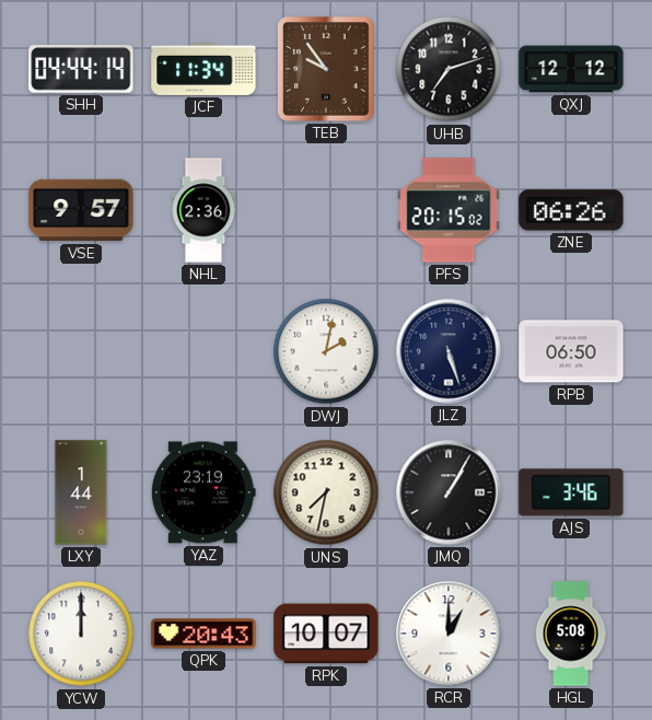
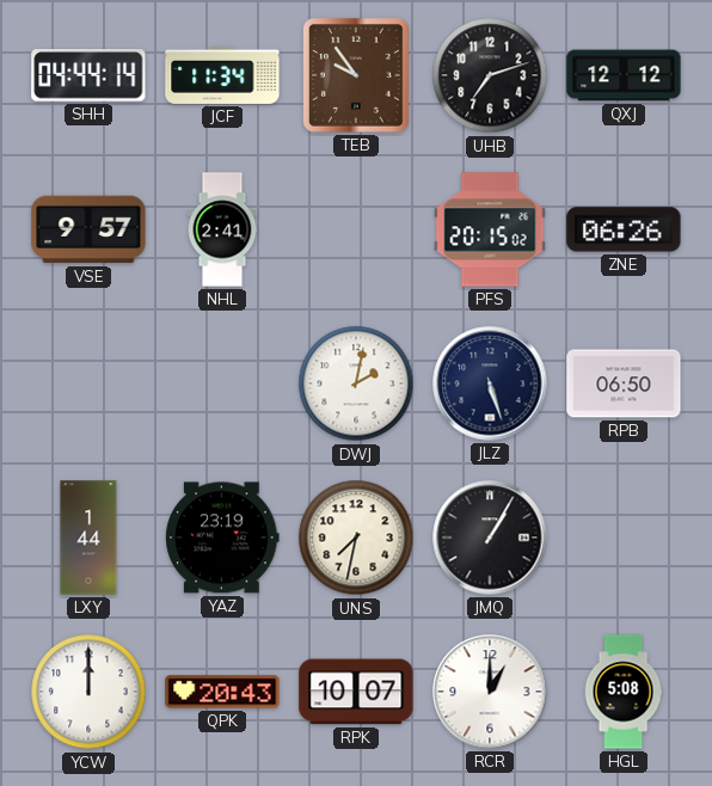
NHL: 2:36 -> 2:41
AJS: 3:46 -> none
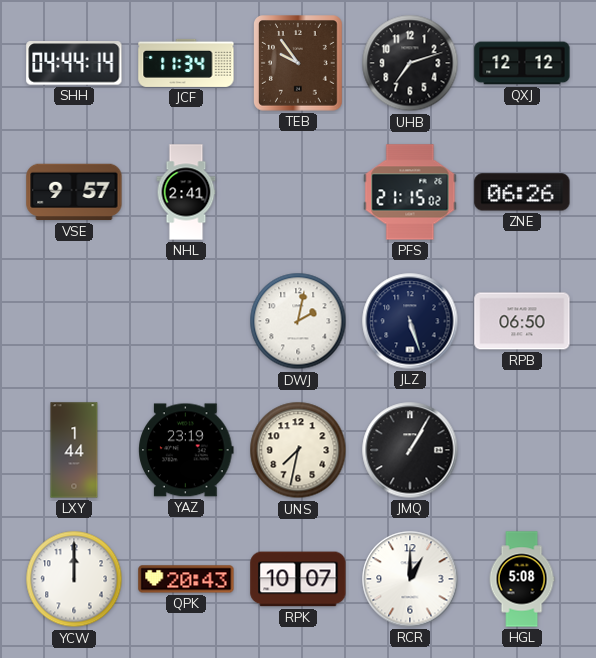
PFS: 20:15 -> 21:15
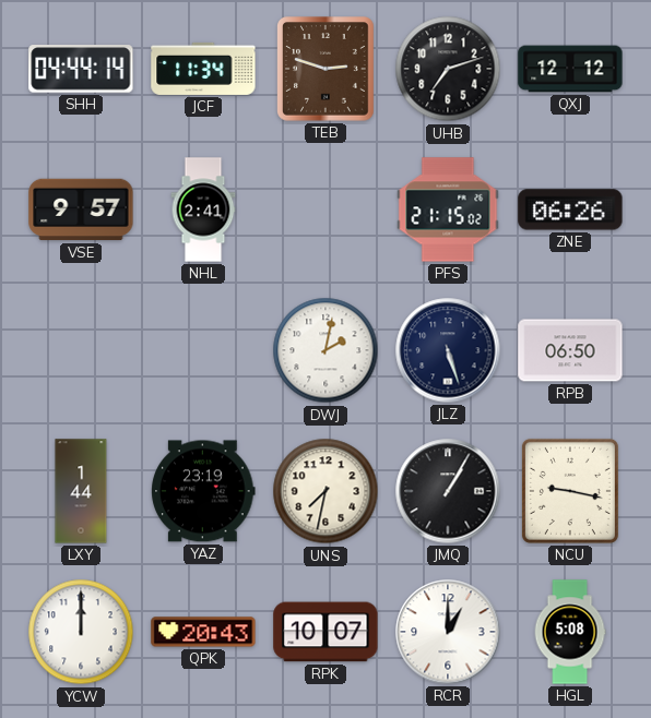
TEB: 9:54 -> 2:48
NCU: none -> 9:17
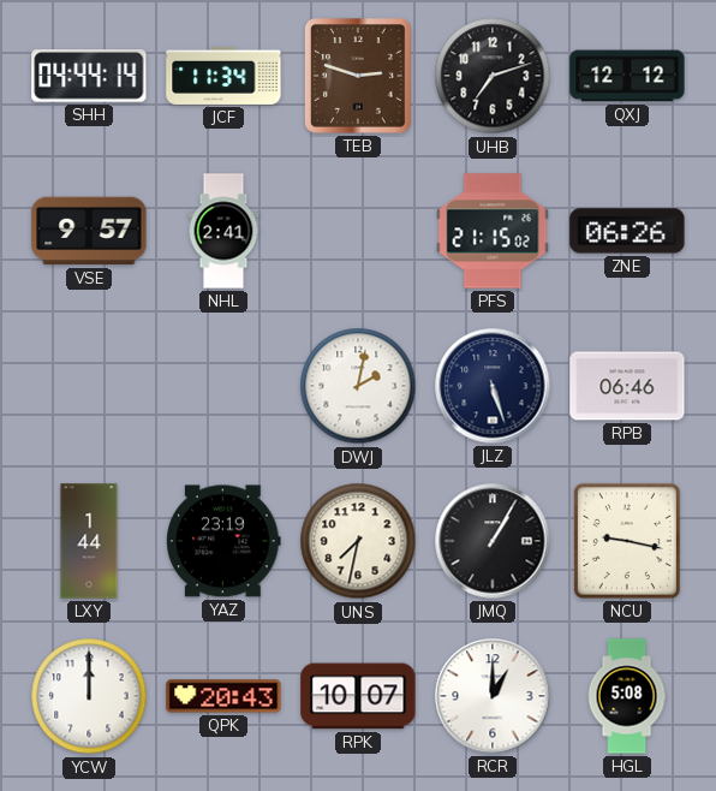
RPB: 06:50 -> 06:46
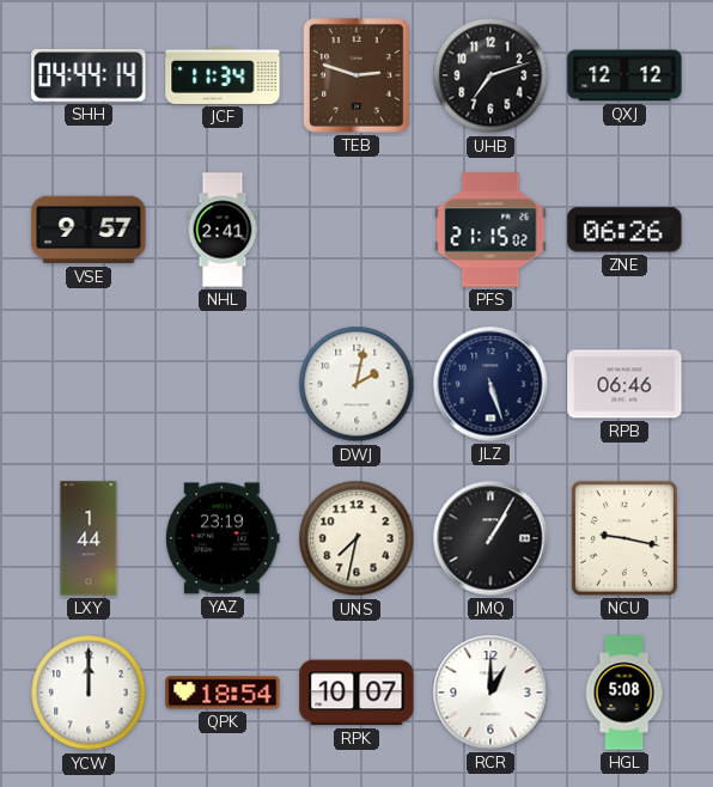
QPK: 20:43 -> 18:54
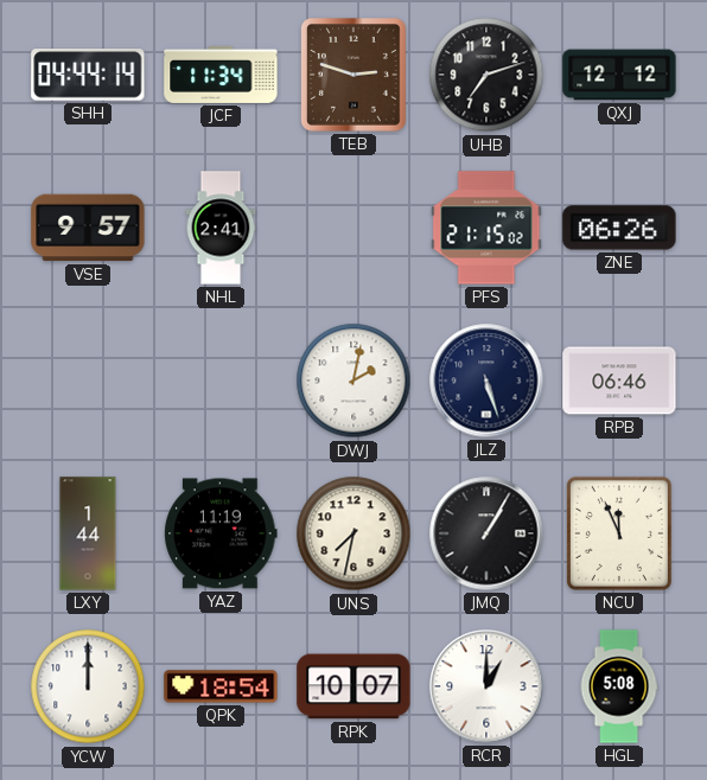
YAZ: 23:19 -> 11:19
NCU: 9:17 -> 11:56
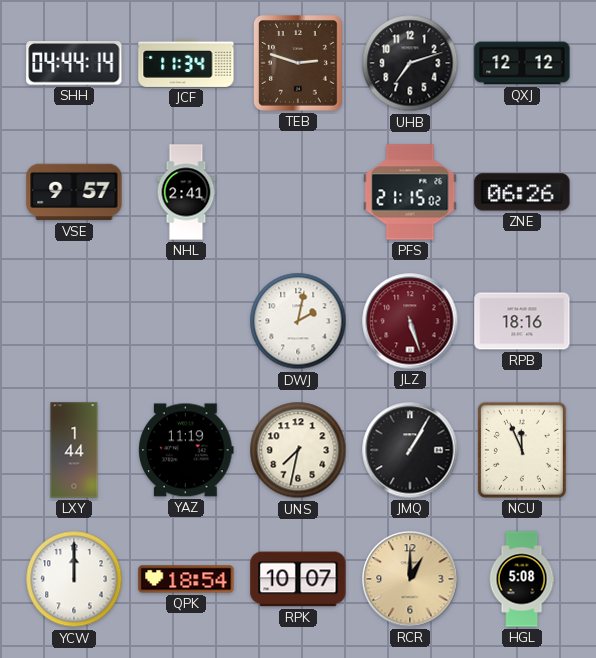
JLZ dial: navy -> burgundy
RPB: 06:46 -> 18:16
RCR dial: white -> champagne
